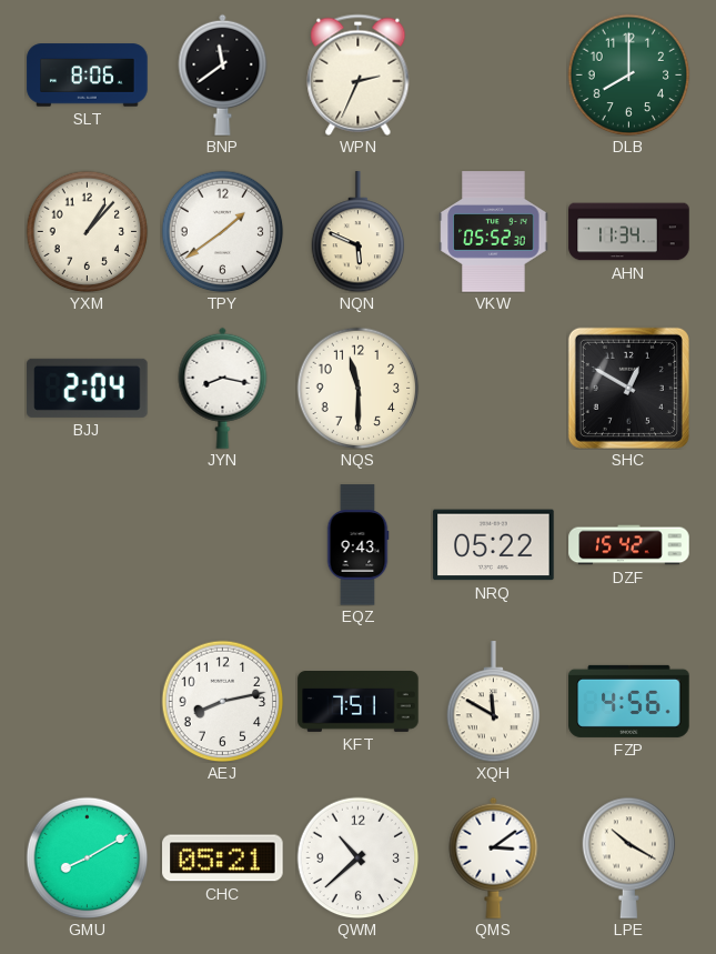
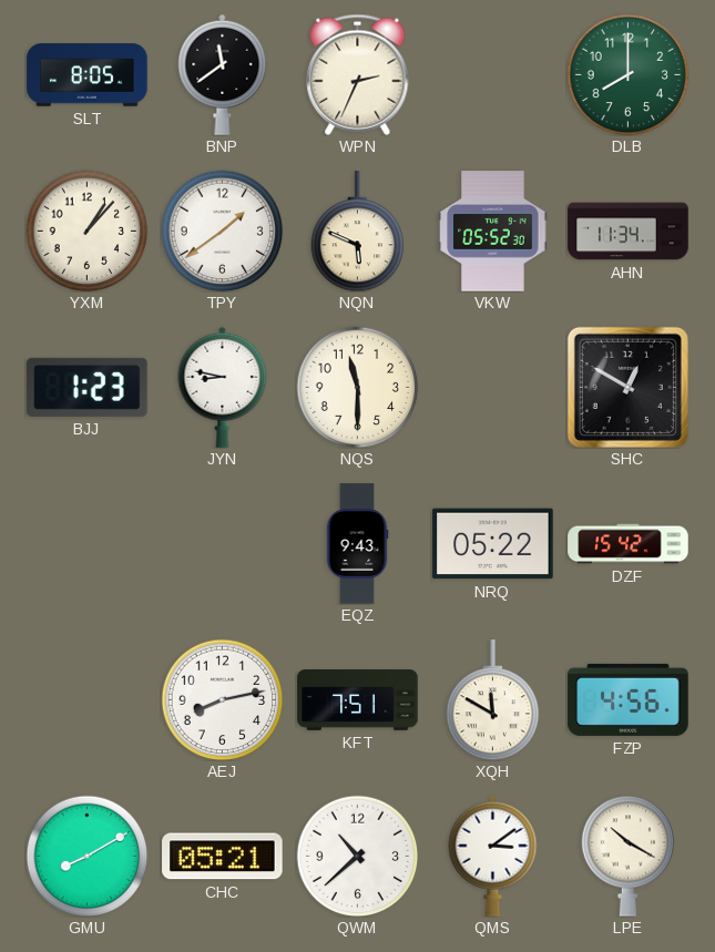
SLT: 8:06 -> 8:05
BJJ: 2:04 -> 1:23
JYN: 8:17 -> 8:47
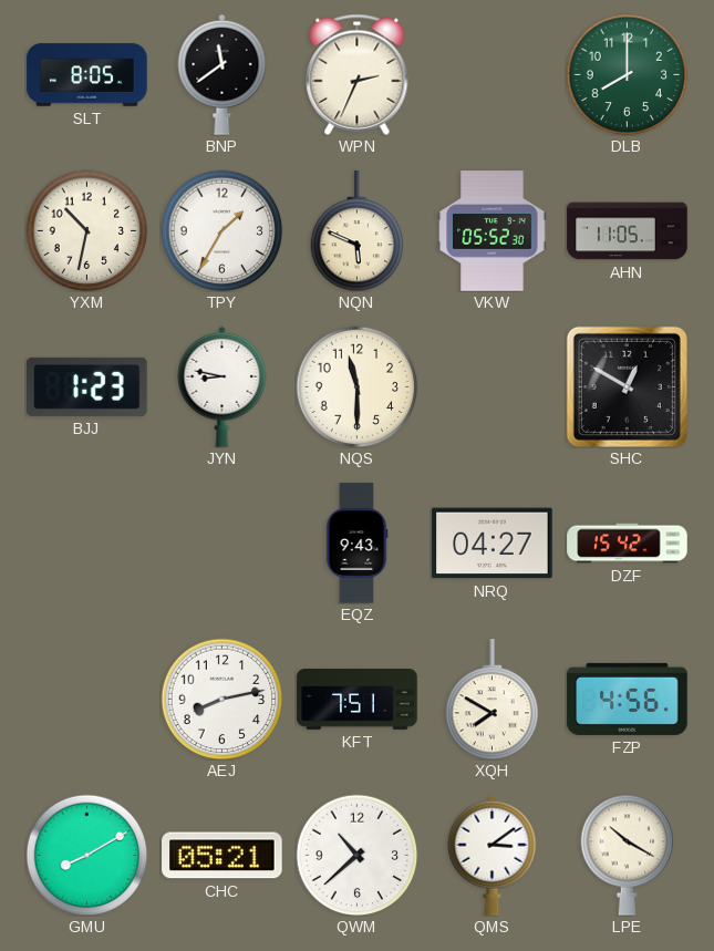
YXM: 1:07 -> 10:32
TPY: 1:39 -> 1:35
AHN: 11:34 -> 11:05
NRQ: 05:22 -> 04:27
XQH: 11:50 -> 7:50
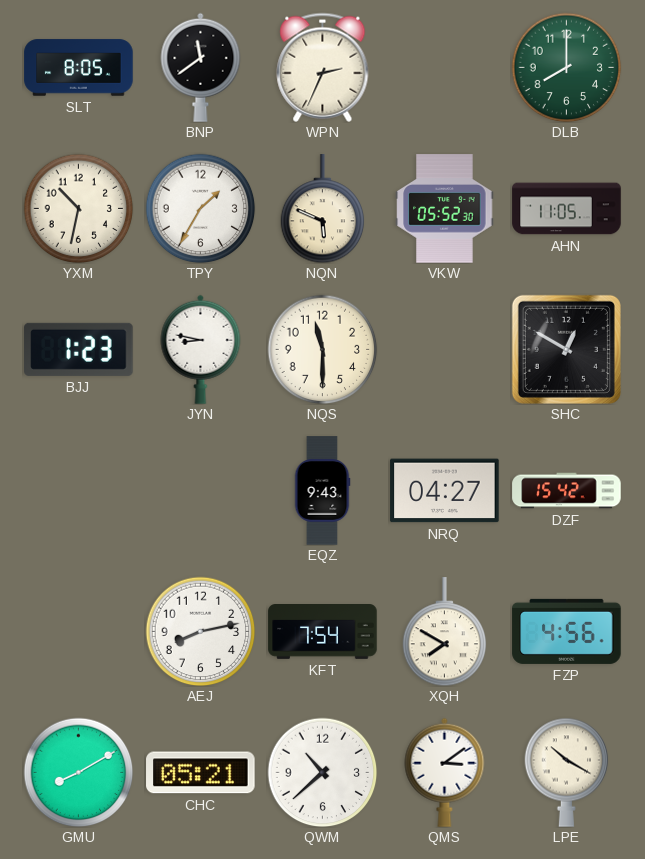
KFT: 7:51 -> 7:54
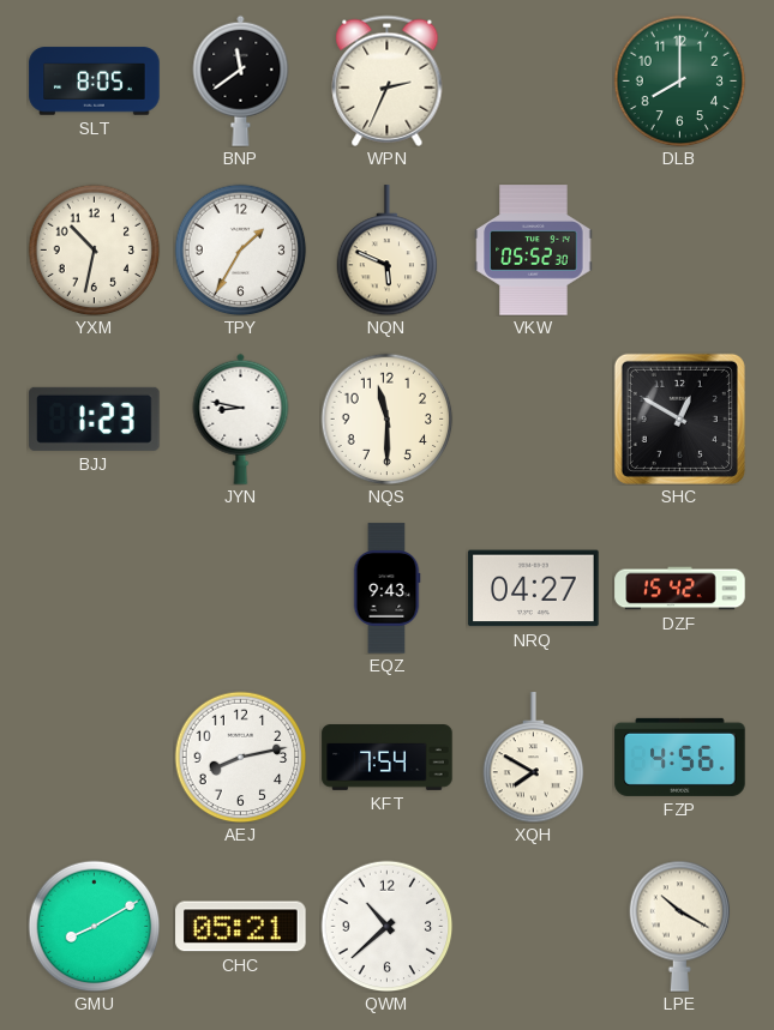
AHN: 11:05 -> none
QMS: 3:09 -> none
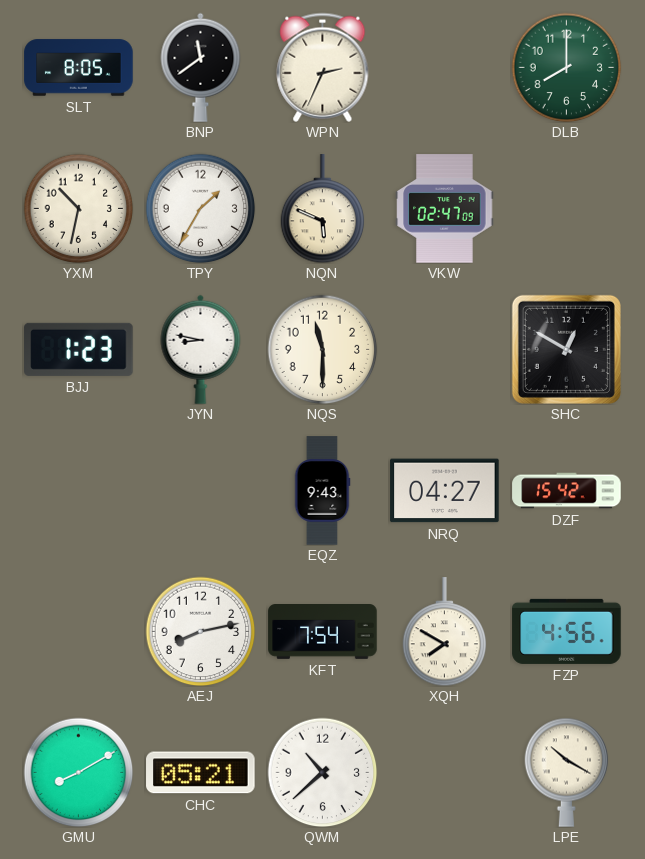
VKW: 05:52 -> 02:47
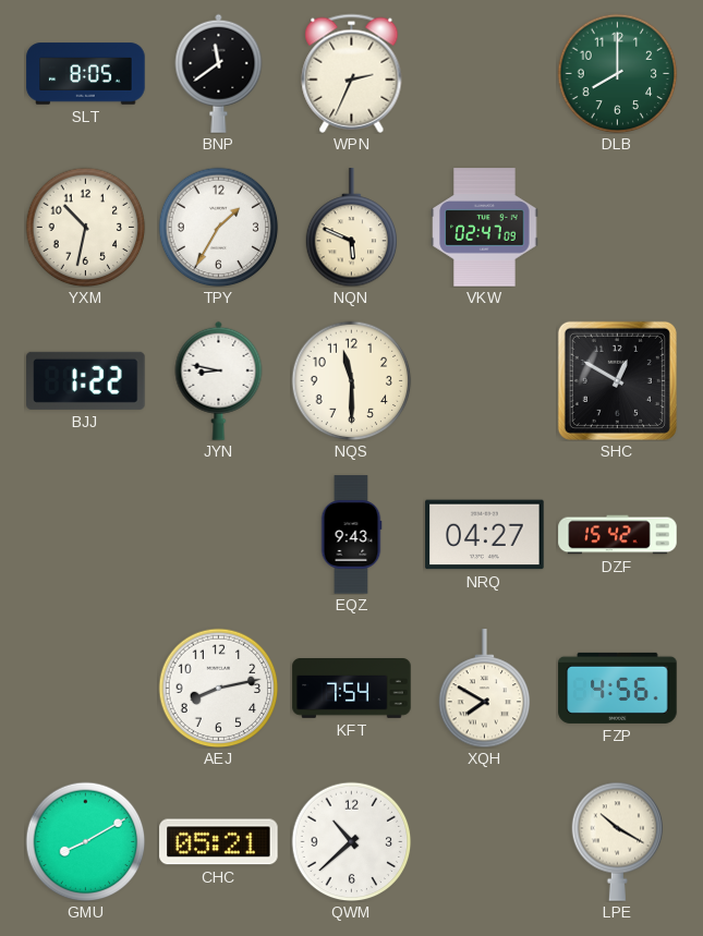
BJJ: 1:23 -> 1:22
